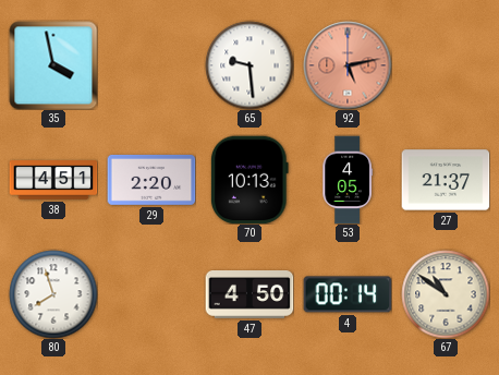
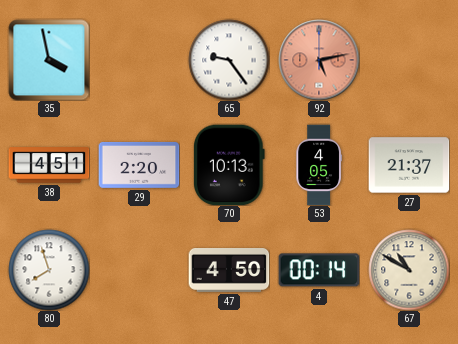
65: 9:29 -> 9:24
67: 10:51 -> 10:50
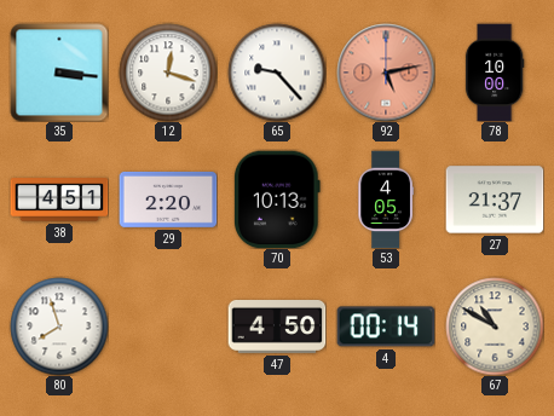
35: 3:58 -> 3:16
12: none -> 12:18
65: 9:24 -> 9:23
78: none -> 10:00
